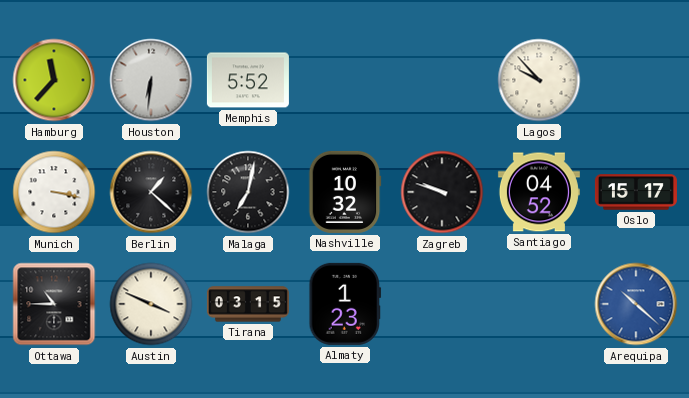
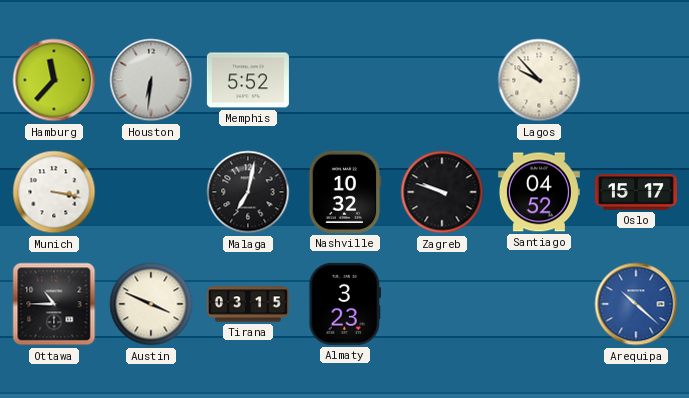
Berlin: 1:22 -> none
Almaty: 1:23 -> 3:23
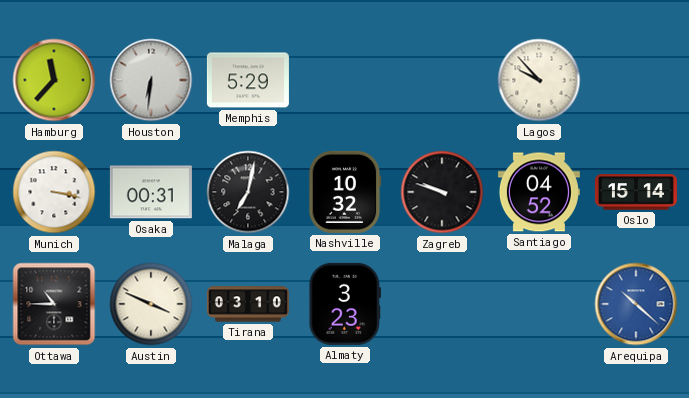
Memphis: 5:52 -> 5:29
Osaka: none -> 00:31
Oslo: 15:17 -> 15:14
Tirana: 03:15 -> 03:10
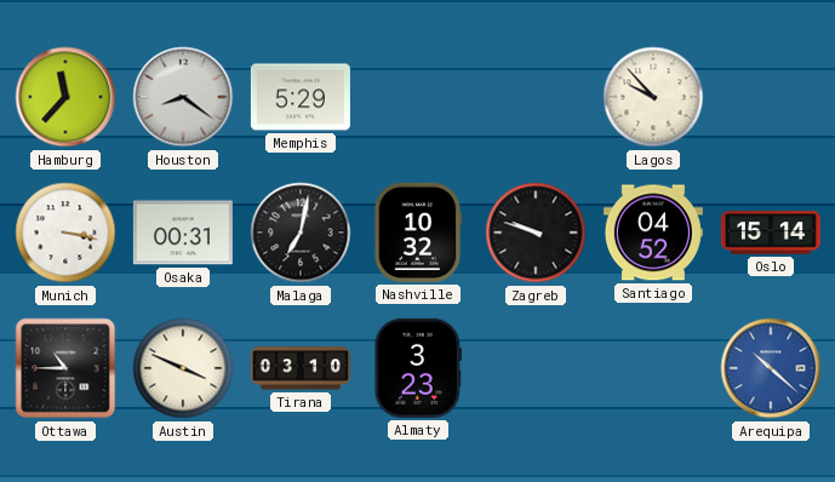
Houston: 6:31 -> 8:21
